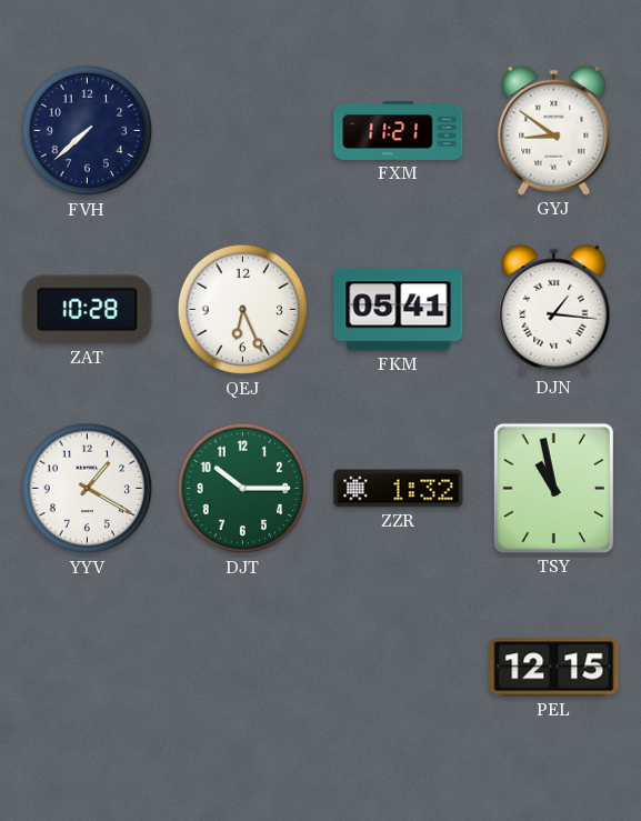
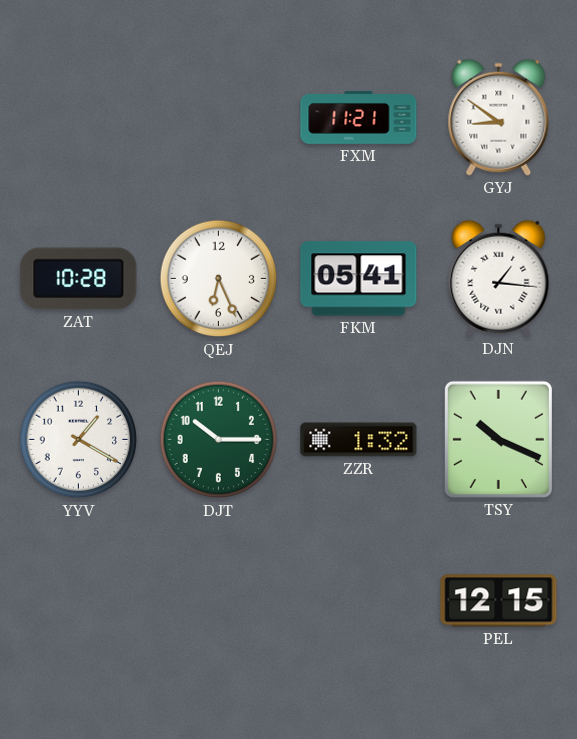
FVH: 7:38 -> none
TSY: 10:58 -> 10:19
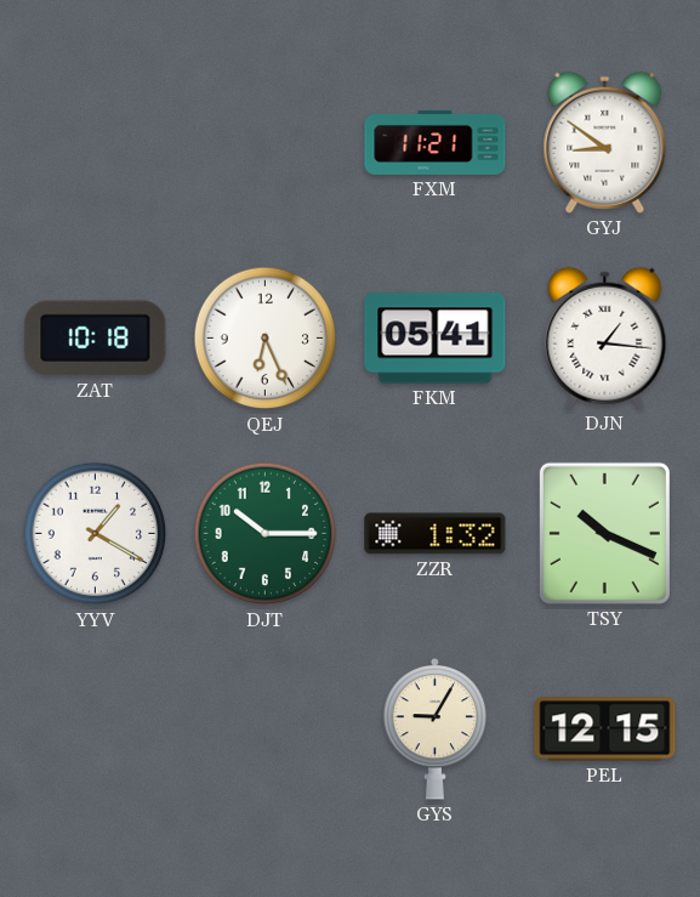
ZAT: 10:28 -> 10:18
GYS: none -> 9:05
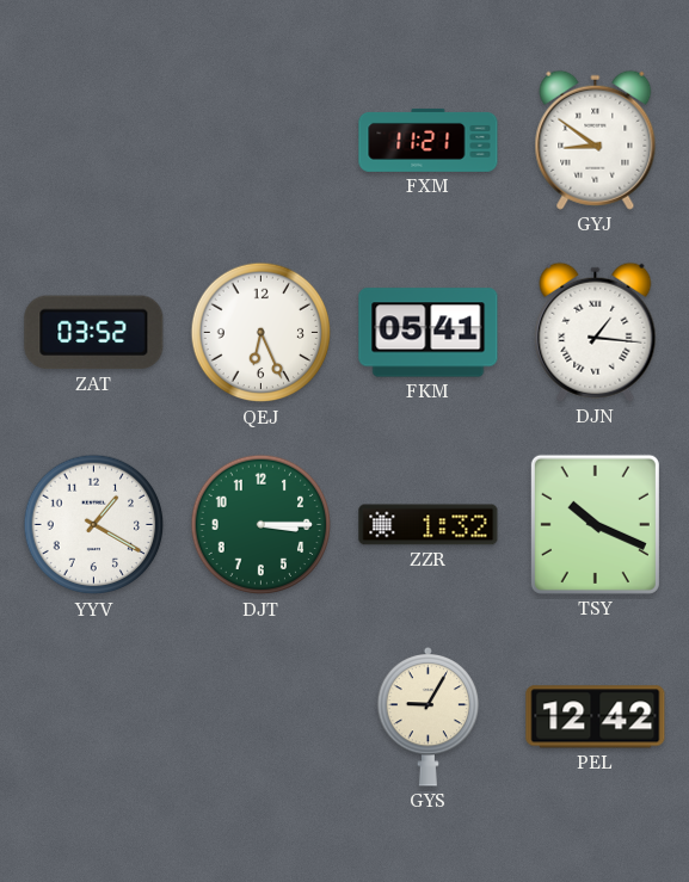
ZAT: 10:18 -> 03:52
DJT: 10:15 -> 3:15
PEL: 12:15 -> 12:42
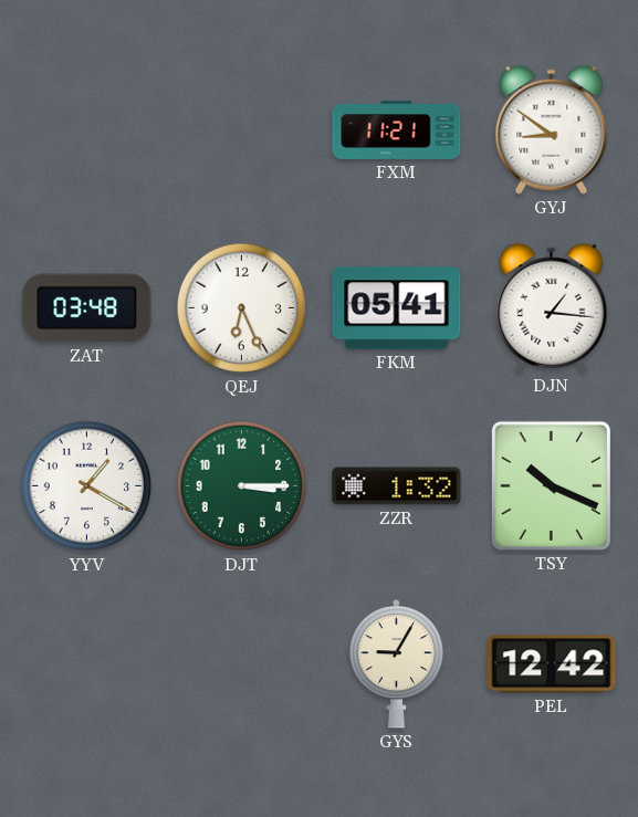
ZAT: 03:52 -> 03:48
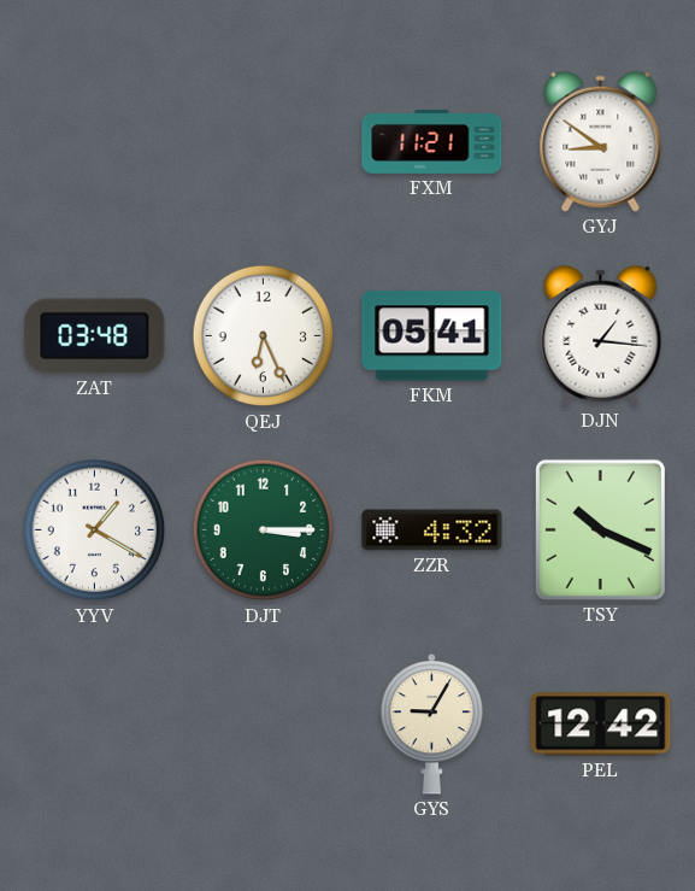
ZZR: 1:32 -> 4:32
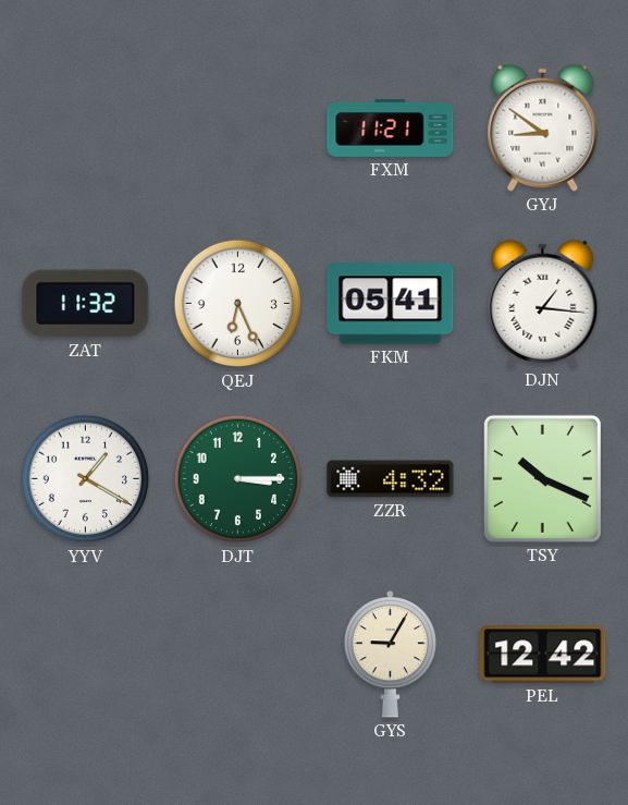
ZAT: 03:48 -> 11:32
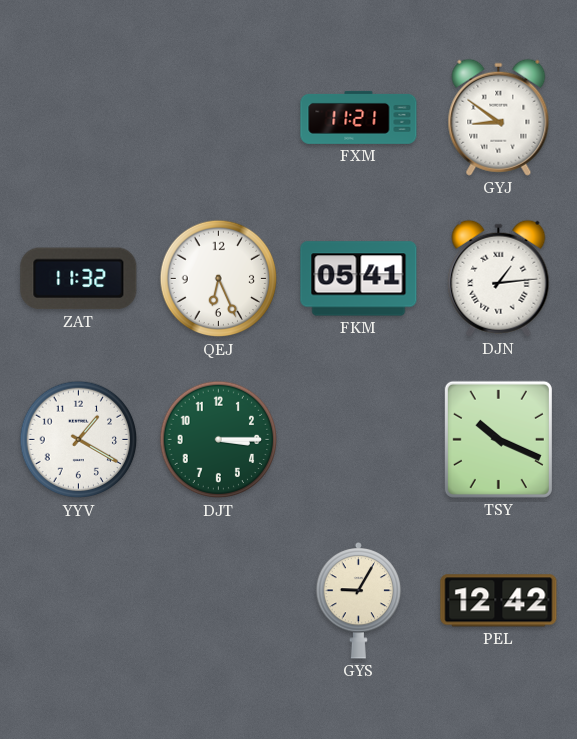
DJN: 1:16 -> 1:14
ZZR: 4:32 -> none
